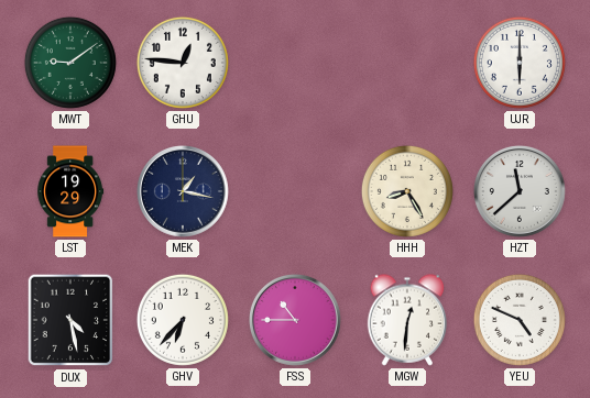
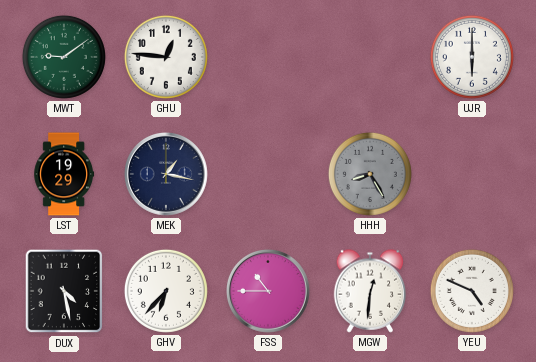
HHH dial: cream -> grey
HZT: 11:38 -> none
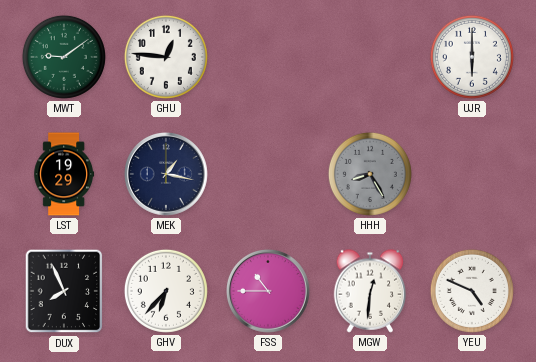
DUX: 4:28 -> 7:56
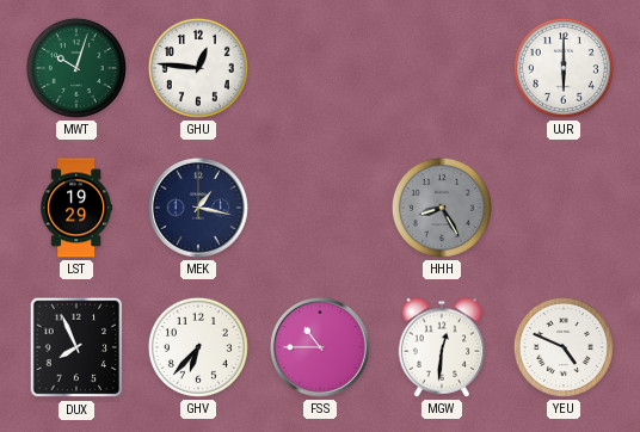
MWT: 9:09 -> 10:03
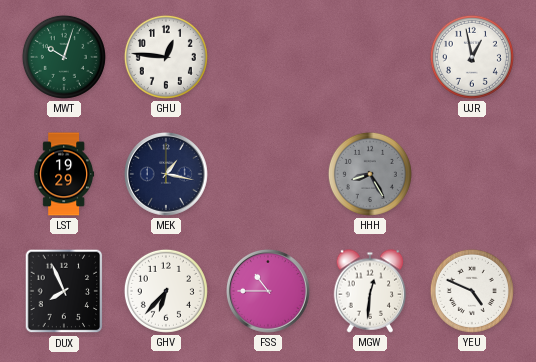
UJR: 6:00 -> 12:58
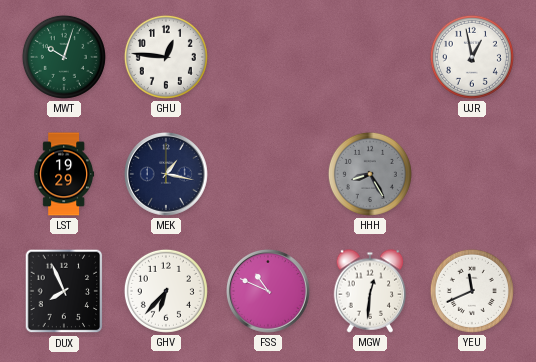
FSS: 10:45 -> 10:49
YEU: 4:49 -> 11:41
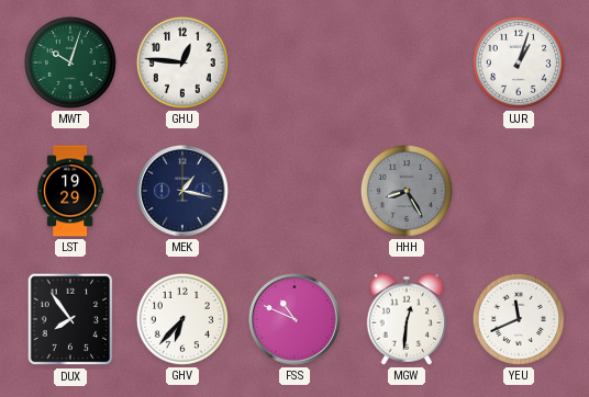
UJR: 12:58 -> 1:03
DUX: 7:56 -> 7:54
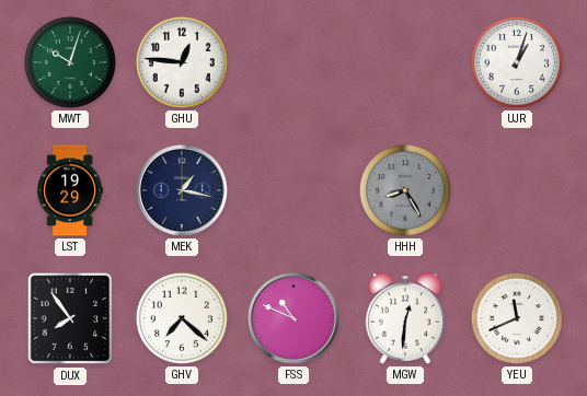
GHV: 6:37 -> 7:22
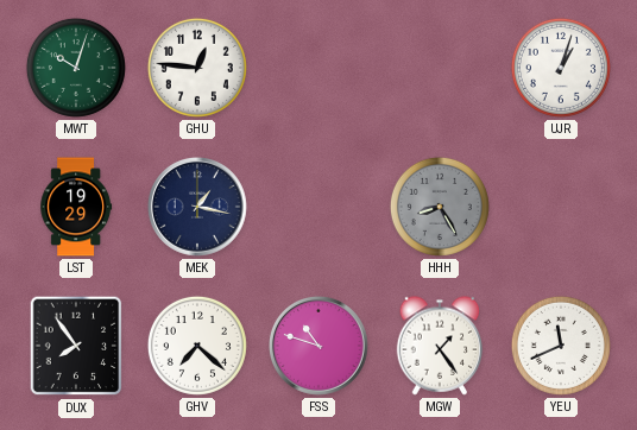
FSS: 10:49 -> 10:48
MGW: 12:31 -> 1:24
